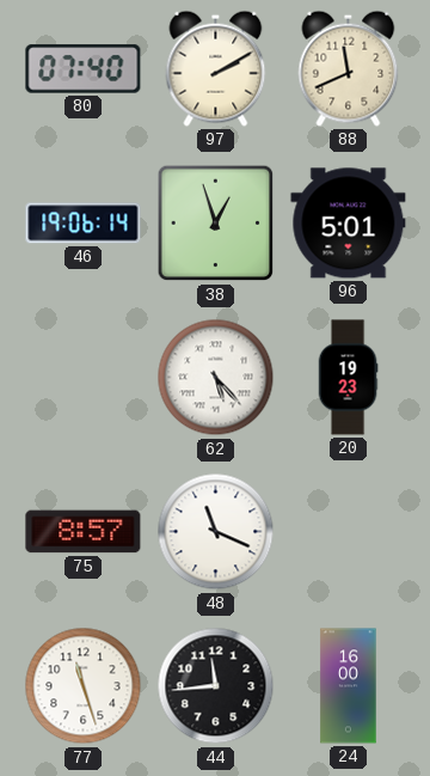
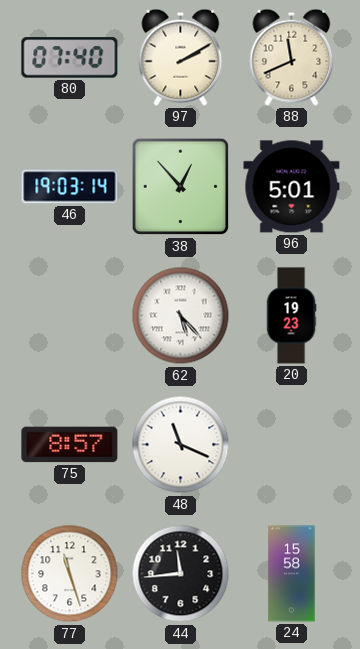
46: 19:06 -> 19:03
38: 12:57 -> 12:53
24: 16:00 -> 15:58
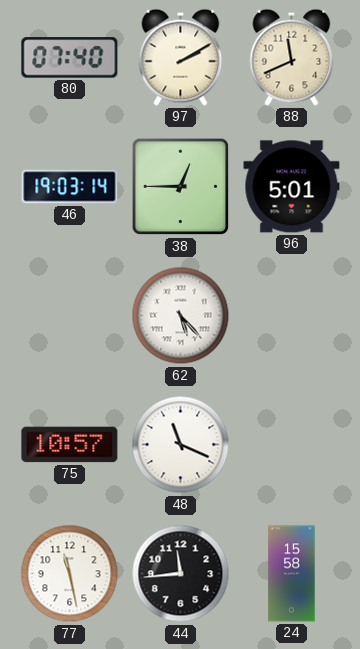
38: 12:53 -> 12:45
20: 19:23 -> none
75: 8:57 -> 10:57
77: 11:27 -> 11:28
